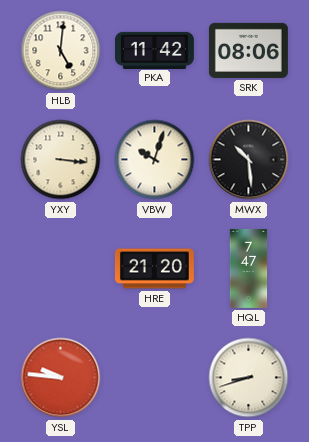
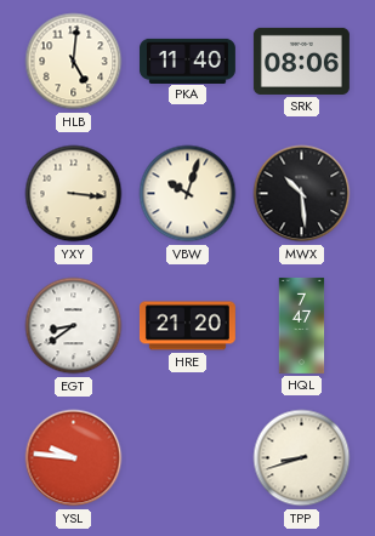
PKA: 11:42 -> 11:40
EGT: none -> 8:39
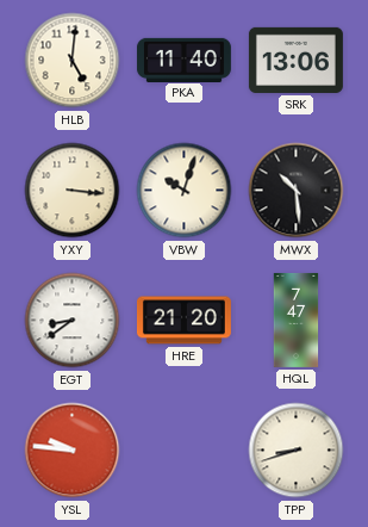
SRK: 08:06 -> 13:06
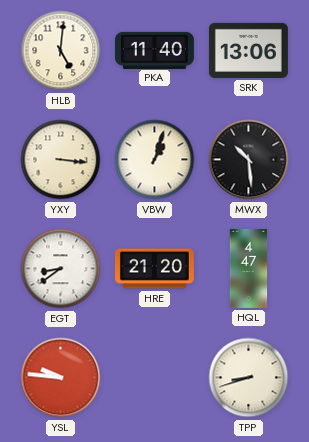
VBW: 10:03 -> 1:03
HQL: 7:47 -> 4:47
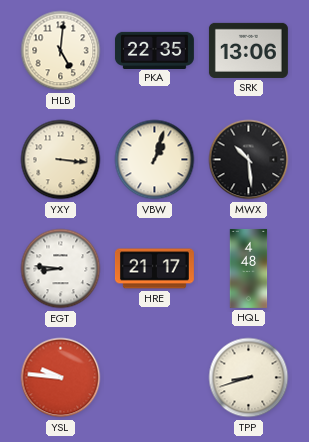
PKA: 11:40 -> 22:35
EGT: 8:39 -> 8:46
HRE: 21:20 -> 21:17
HQL: 4:47 -> 4:48
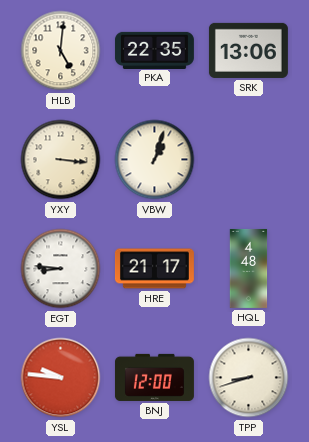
MWX: 10:29 -> none
BNJ: none -> 12:00
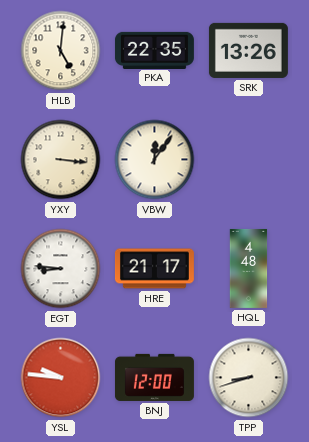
SRK: 13:06 -> 13:26
VBW: 1:03 -> 12:06
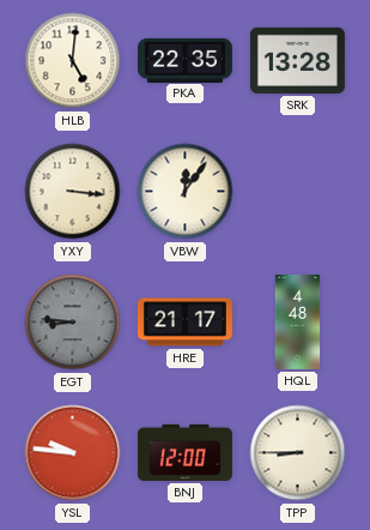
SRK: 13:26 -> 13:28
EGT dial: white -> grey
TPP: 8:42 -> 8:45
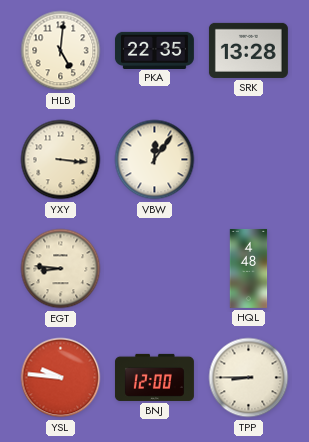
EGT dial: grey -> cream
HRE: 21:17 -> none
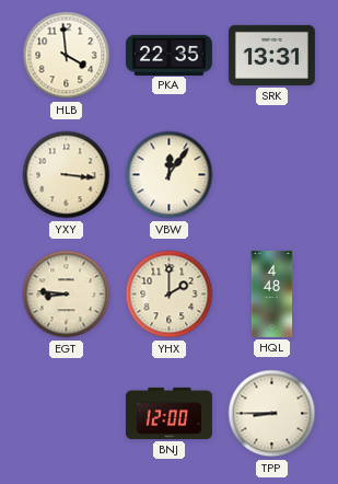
HLB: 5:01 -> 3:59
SRK: 13:28 -> 13:31
YHX: none -> 2:00
YSL: 9:46 -> none
